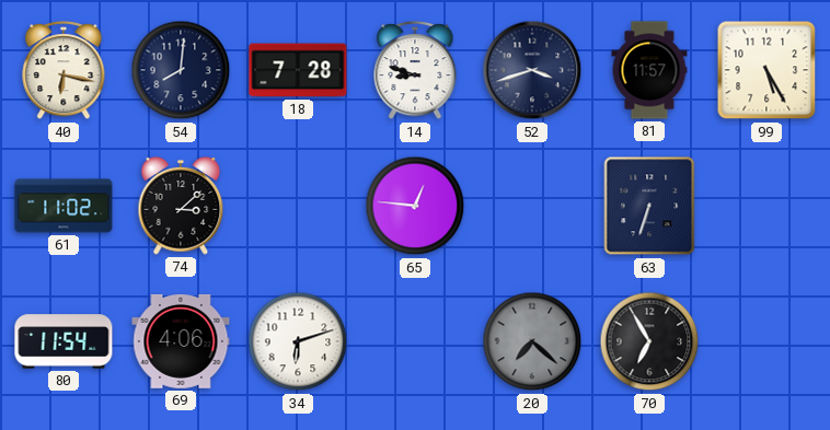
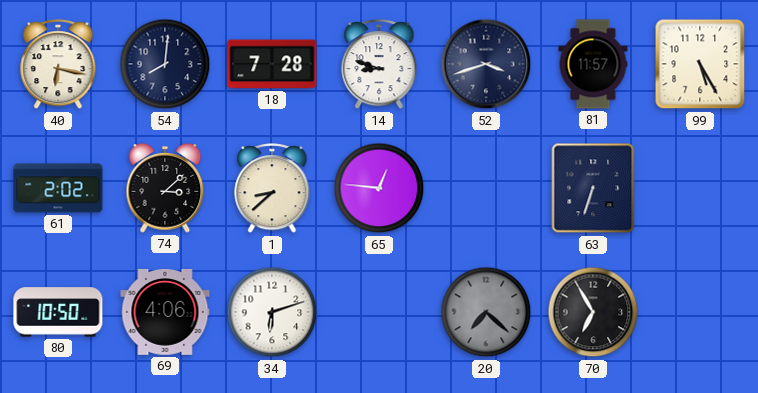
61: 11:02 -> 2:02
1: none -> 8:38
80: 11:54 -> 10:50
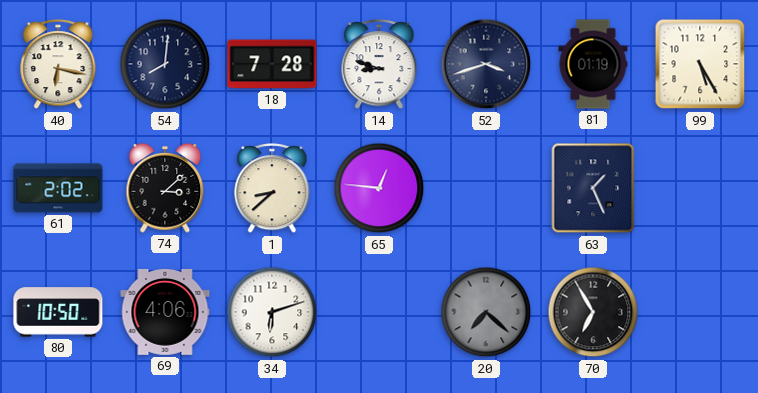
81: 11:57 -> 01:19
63: 6:33 -> 1:26
